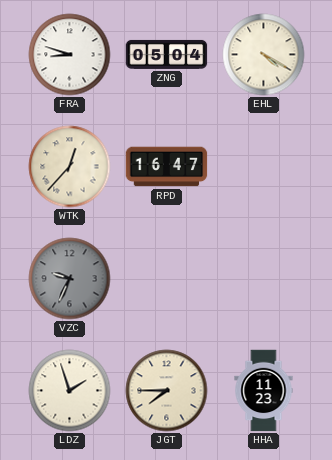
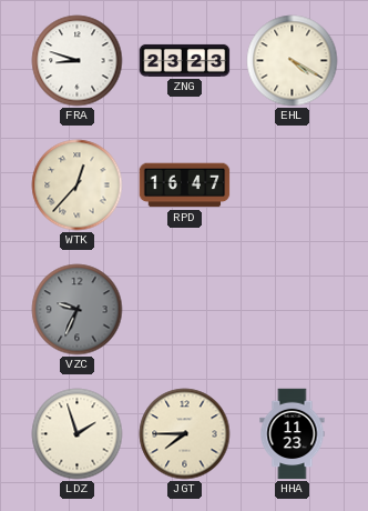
ZNG: 05:04 -> 23:23
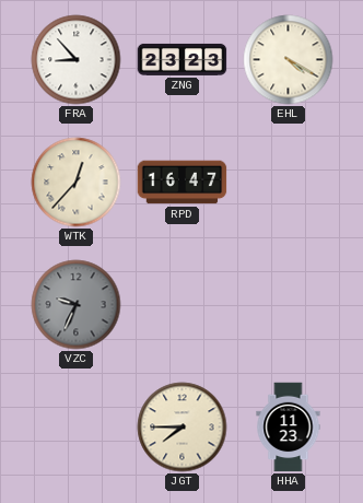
FRA: 8:48 -> 8:53
LDZ: 1:57 -> none
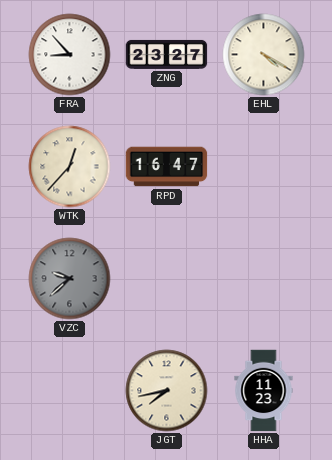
ZNG: 23:23 -> 23:27
VZC: 9:34 -> 9:38
JGT: 7:45 -> 7:43
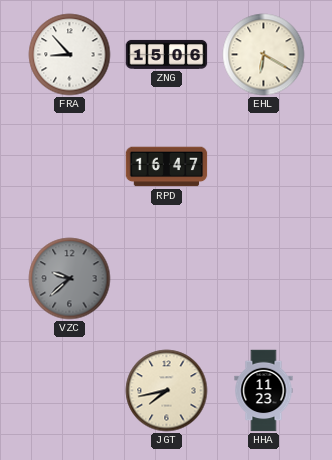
ZNG: 23:27 -> 15:06
EHL: 4:20 -> 6:20
WTK: 12:37 -> none
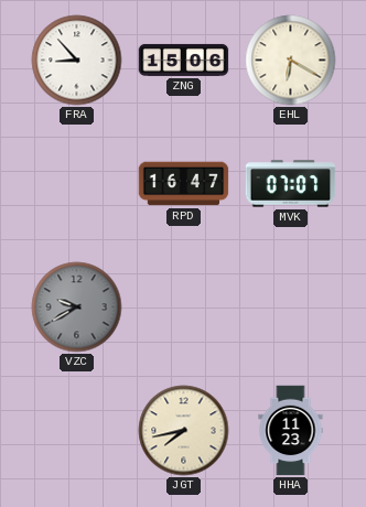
MVK: none -> 07:07
VZC: 9:38 -> 9:40
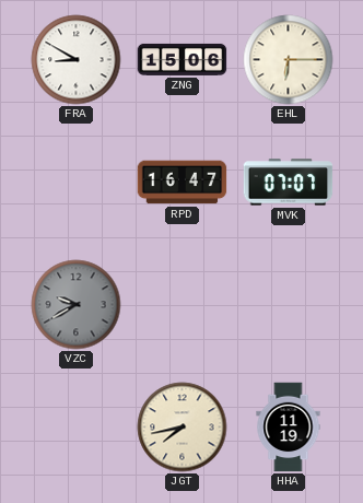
FRA: 8:53 -> 8:50
EHL: 6:20 -> 6:15
HHA: 11:23 -> 11:19
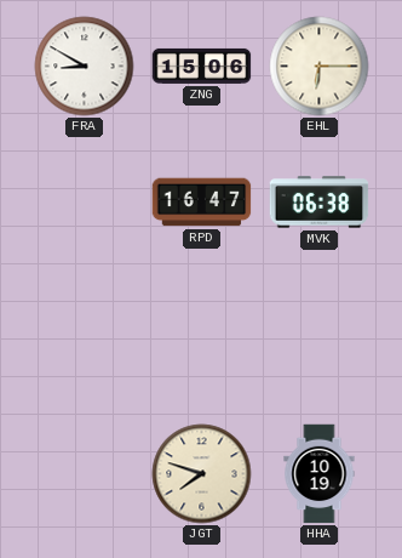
MVK: 07:07 -> 06:38
VZC: 9:40 -> none
JGT: 7:43 -> 7:48
HHA: 11:19 -> 10:19
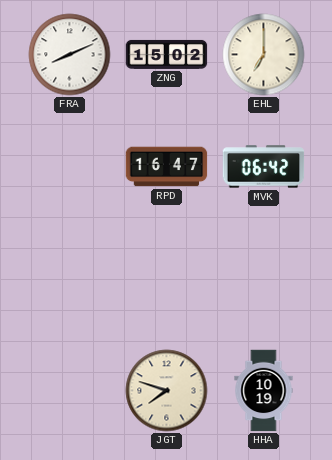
FRA: 8:50 -> 8:11
ZNG: 15:06 -> 15:02
EHL: 6:15 -> 7:00
MVK: 06:38 -> 06:42
